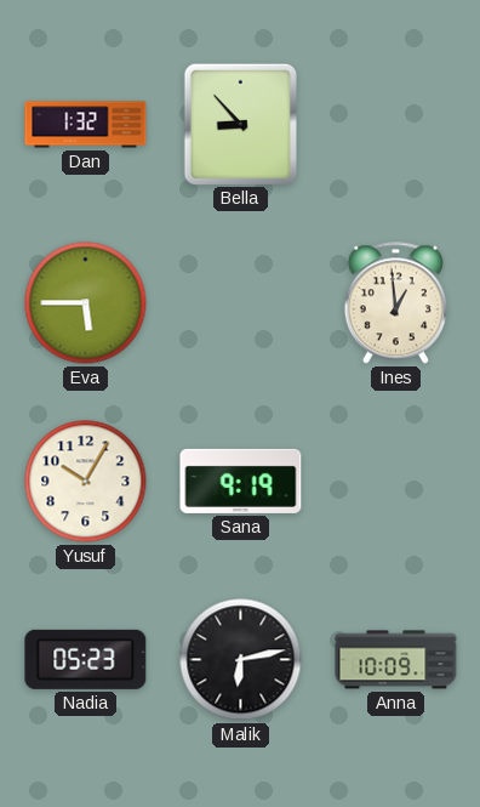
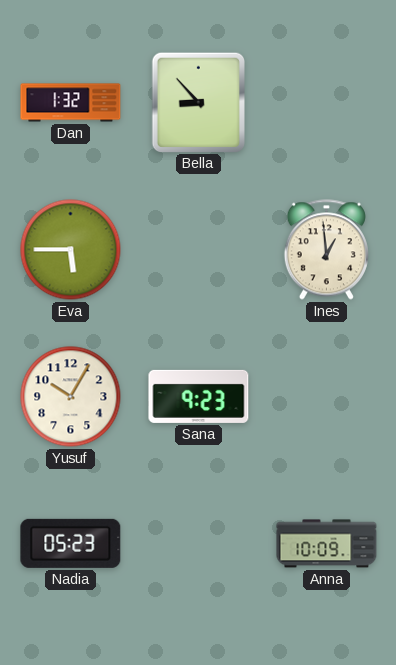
Sana: 9:19 -> 9:23
Malik: 6:13 -> none
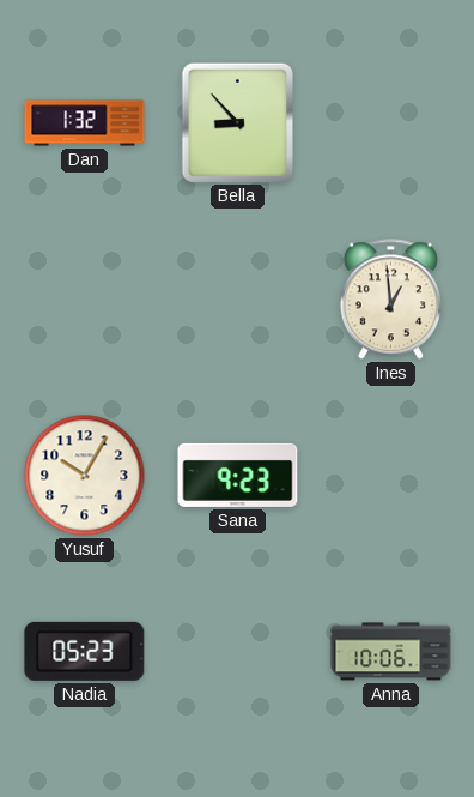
Eva: 5:45 -> none
Anna: 10:09 -> 10:06
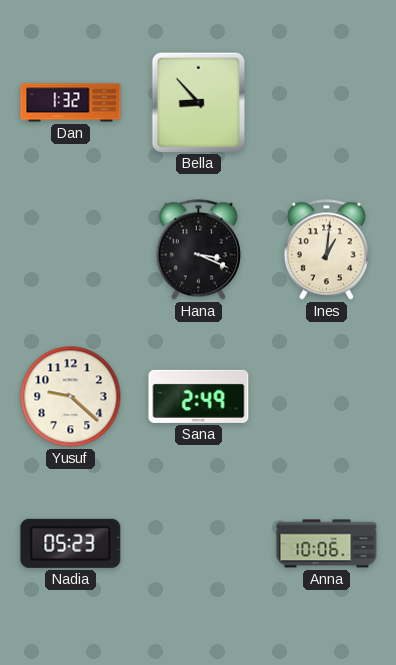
Hana: none -> 3:19
Ines: 12:59 -> 1:01
Yusuf: 10:05 -> 9:22
Sana: 9:23 -> 2:49
